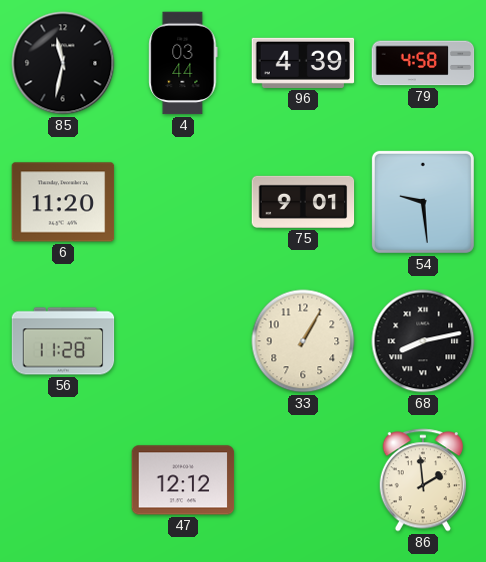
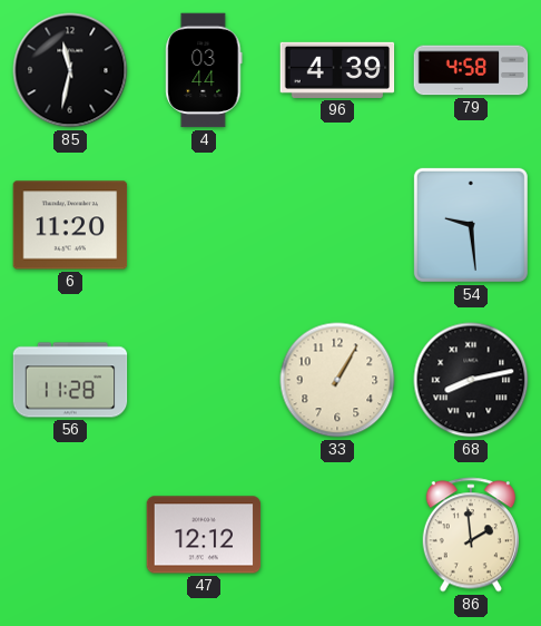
75: 9:01 -> none
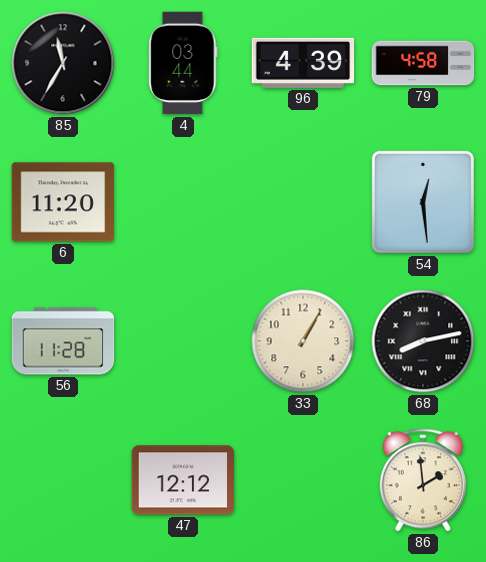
85: 11:32 -> 11:35
54: 9:29 -> 12:29
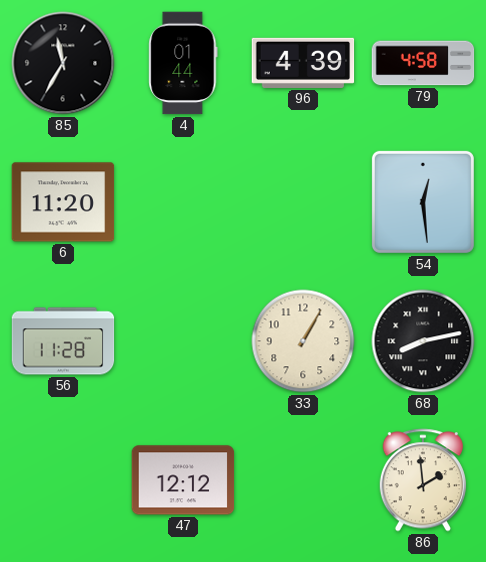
4: 03:44 -> 01:44
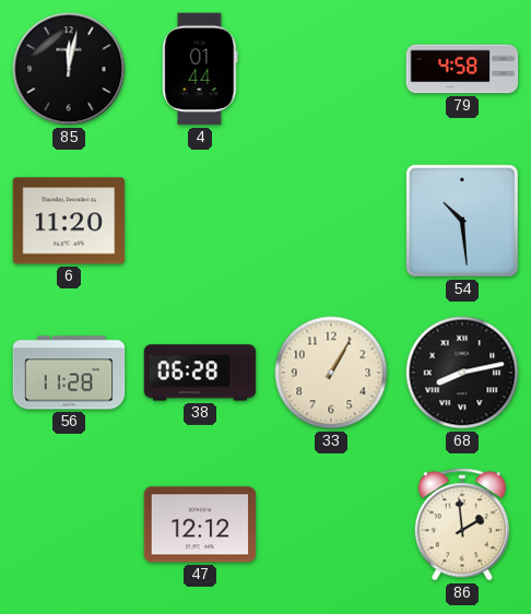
85: 11:35 -> 12:02
96: 4:39 -> none
54: 12:29 -> 10:29
38: none -> 06:28
